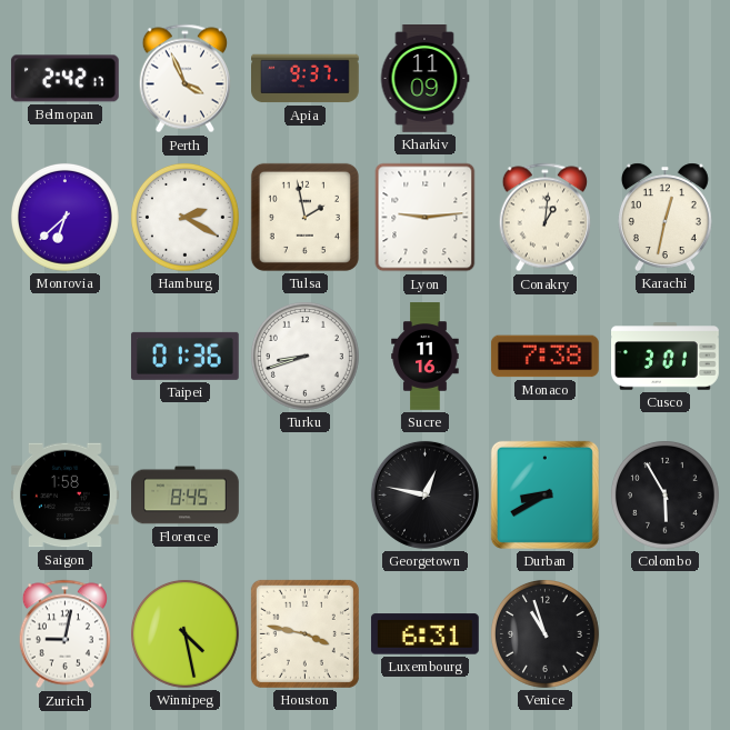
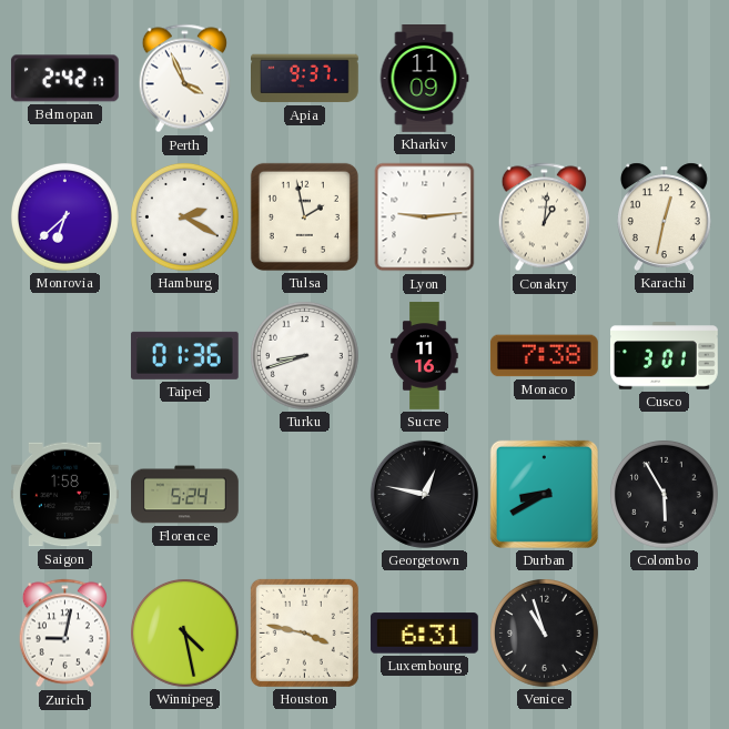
Florence: 8:45 -> 5:24
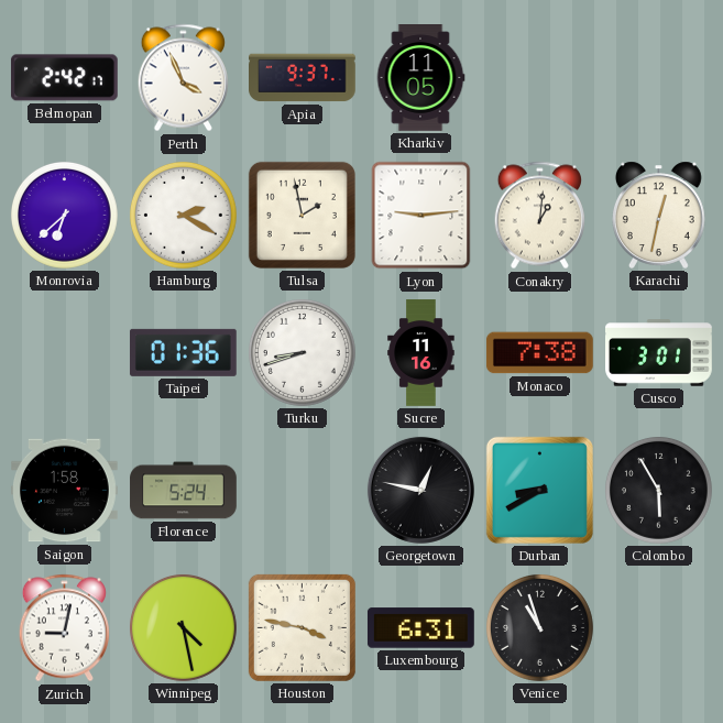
Kharkiv: 11:09 -> 11:05
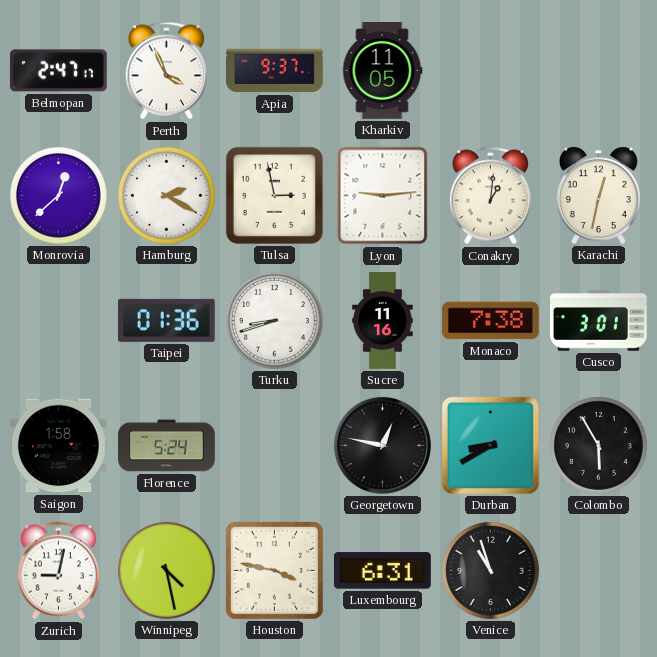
Belmopan: 2:42 -> 2:47
Monrovia: 6:38 -> 12:38
Tulsa: 1:58 -> 2:58
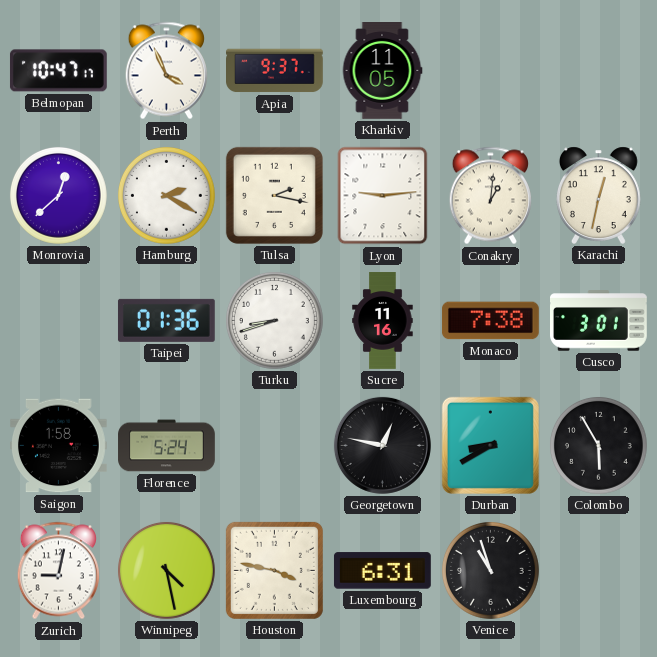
Belmopan: 2:47 -> 10:47
Tulsa: 2:58 -> 2:17
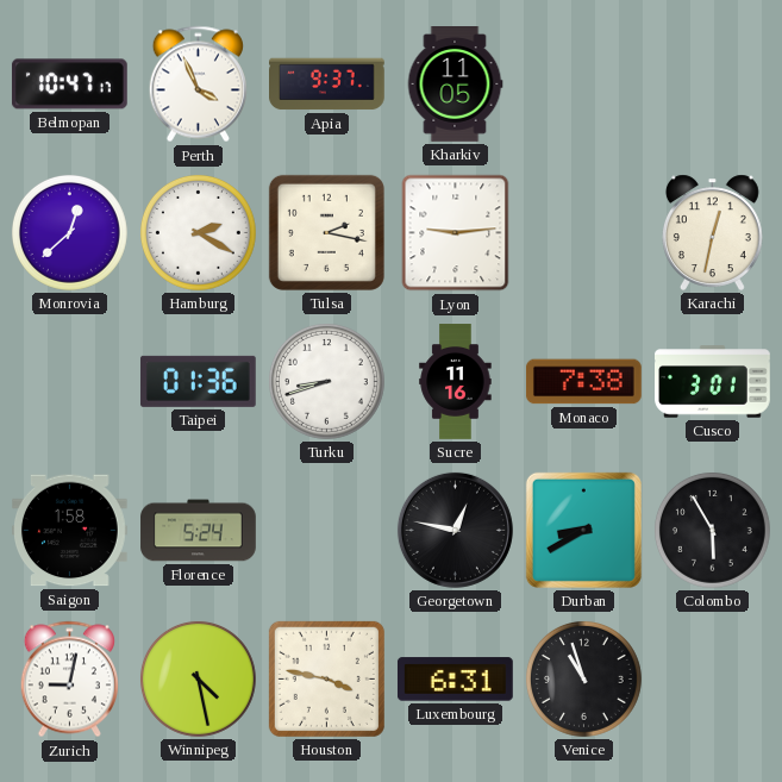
Conakry: 1:01 -> none
